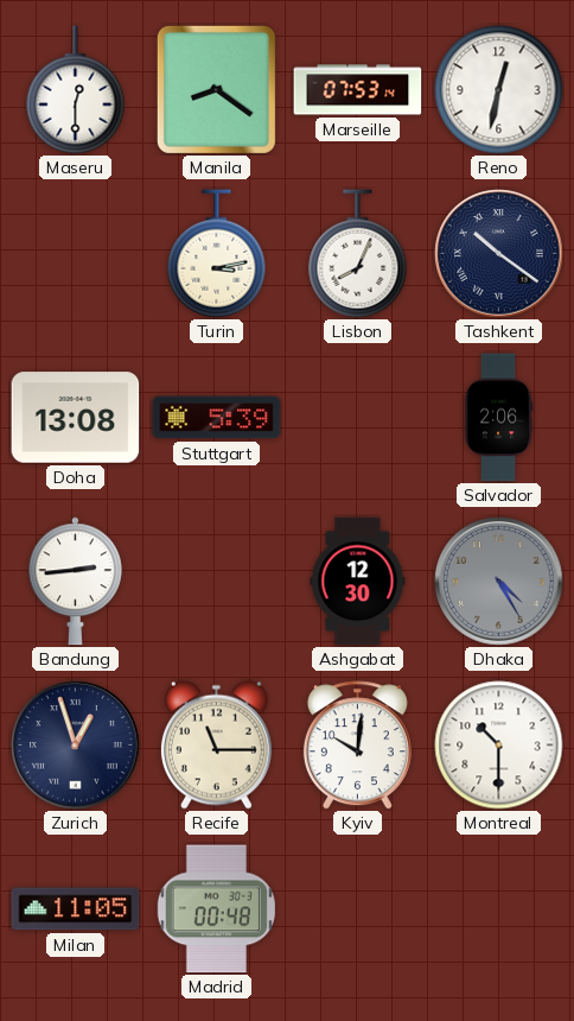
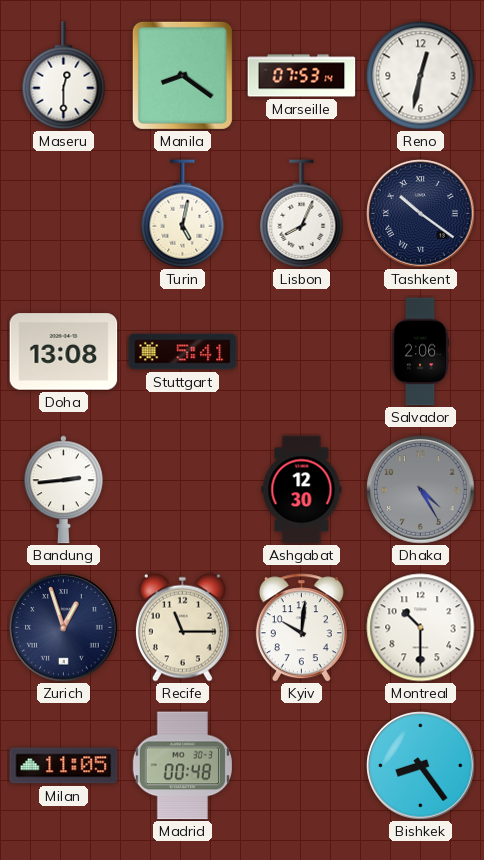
Turin: 3:13 -> 5:02
Stuttgart: 5:39 -> 5:41
Bishkek: none -> 8:24
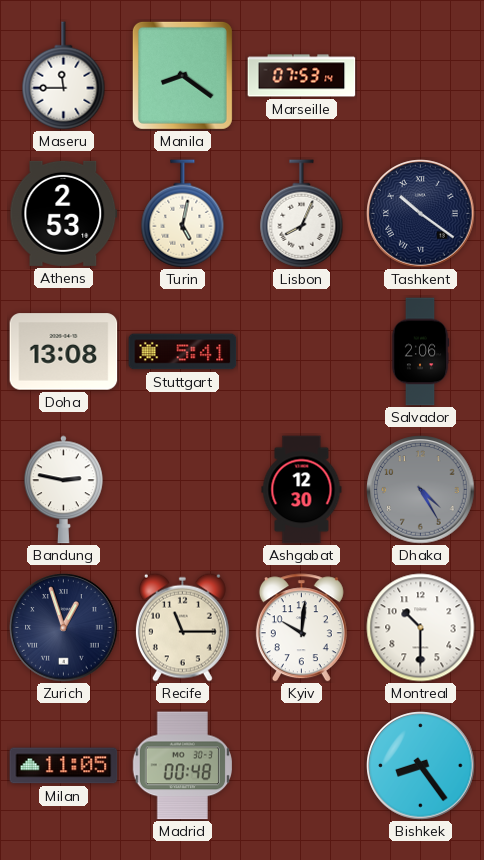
Maseru: 12:30 -> 11:45
Reno: 12:32 -> none
Athens: none -> 2:53
Bandung: 2:44 -> 2:47
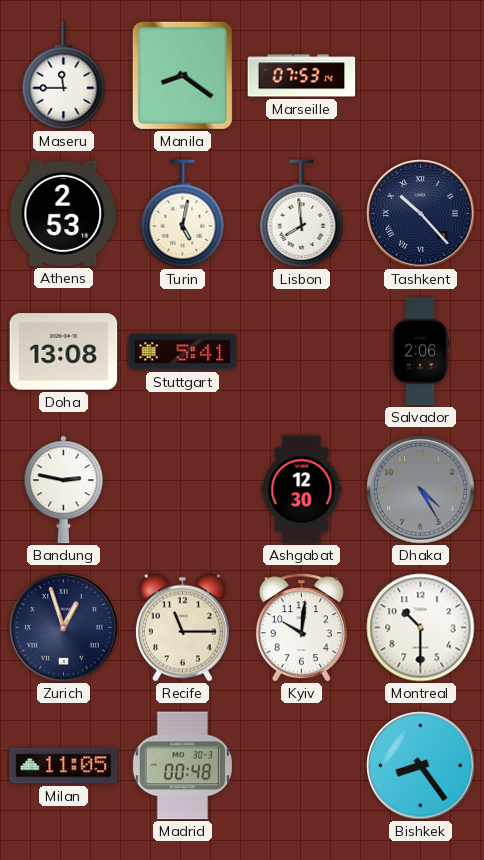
Lisbon: 8:04 -> 7:59
Tashkent: 10:21 -> 10:23
